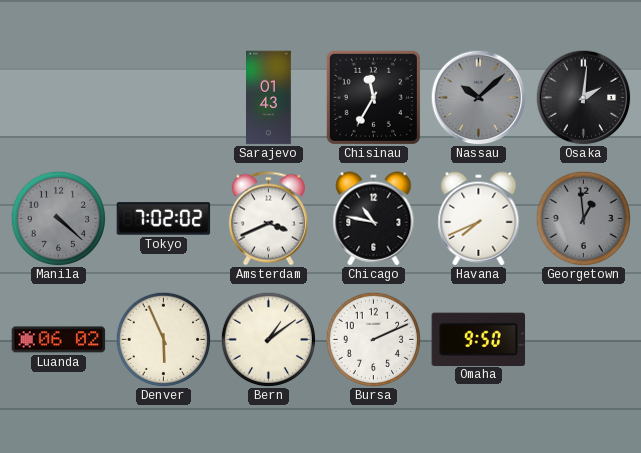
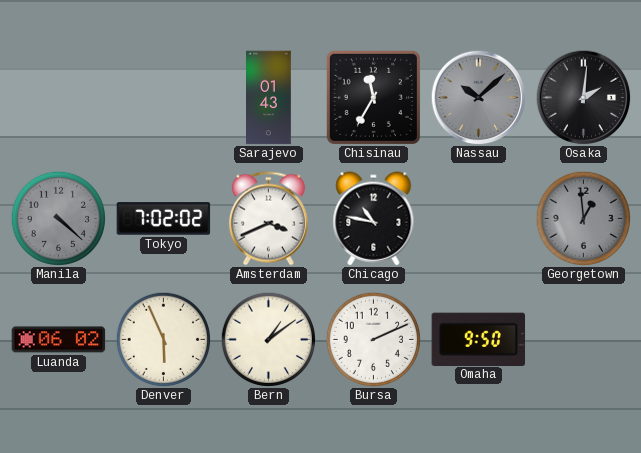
Havana: 7:41 -> none
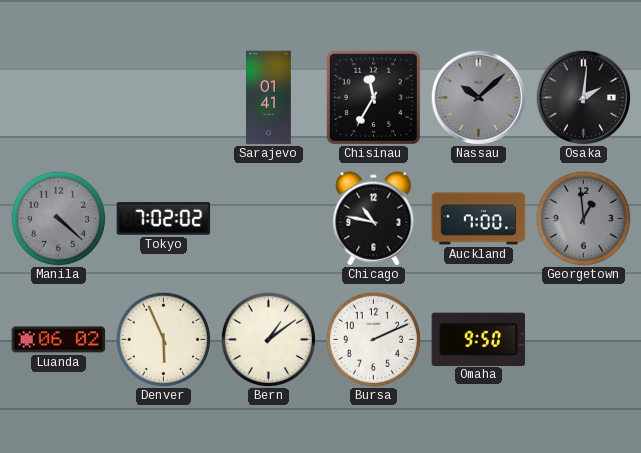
Sarajevo: 01:43 -> 01:41
Amsterdam: 3:41 -> none
Auckland: none -> 7:00
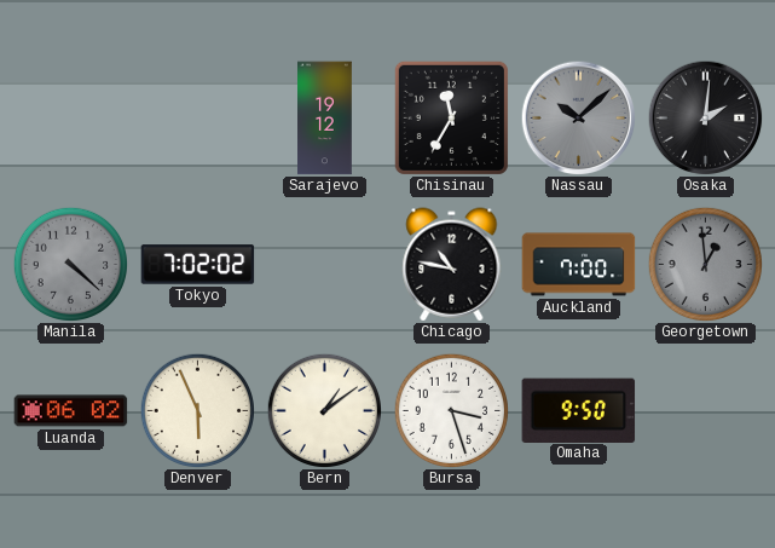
Sarajevo: 01:41 -> 19:12
Bursa: 2:11 -> 3:27
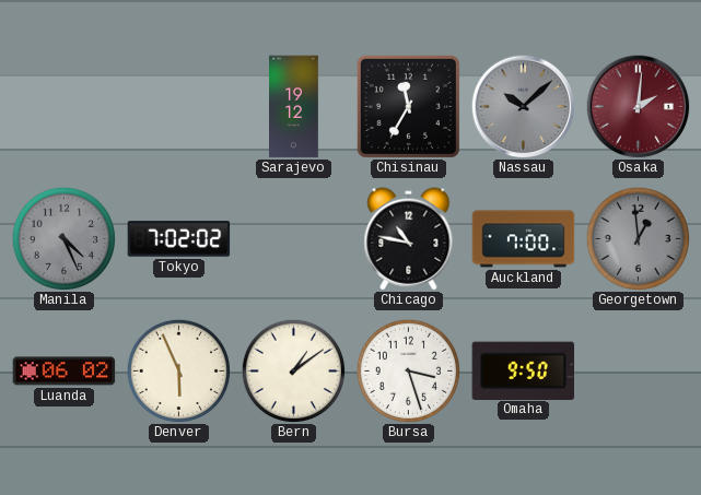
Osaka dial: black -> burgundy
Manila: 4:22 -> 4:26
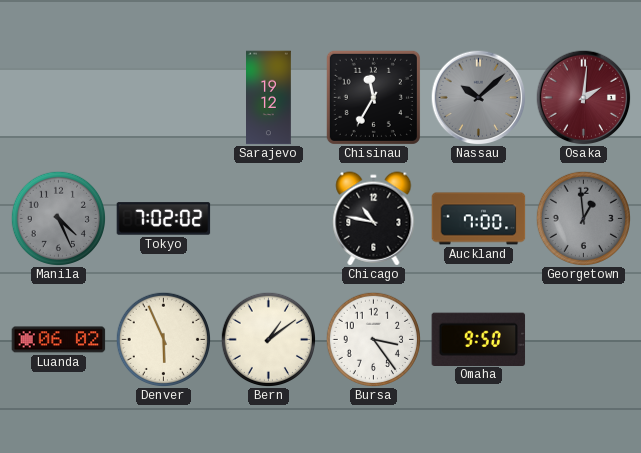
Bursa: 3:27 -> 3:24
